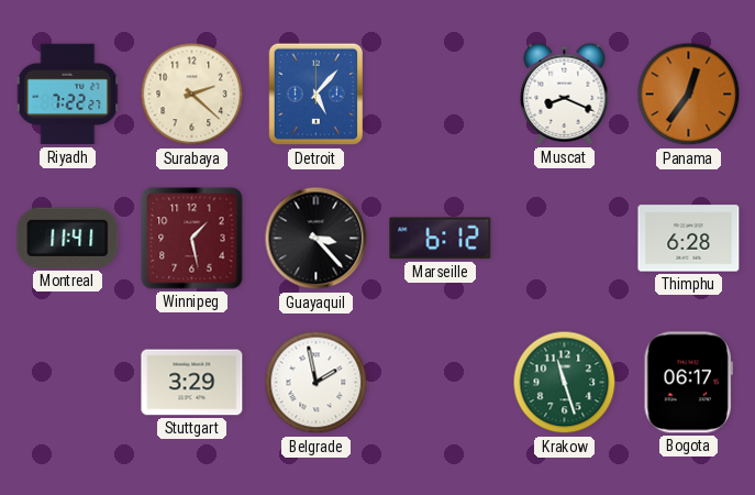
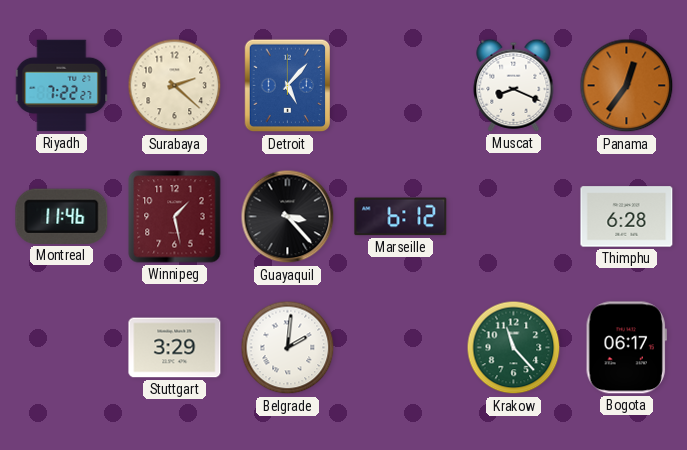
Montreal: 11:41 -> 11:46
Belgrade: 1:58 -> 2:01
Krakow: 11:27 -> 11:23
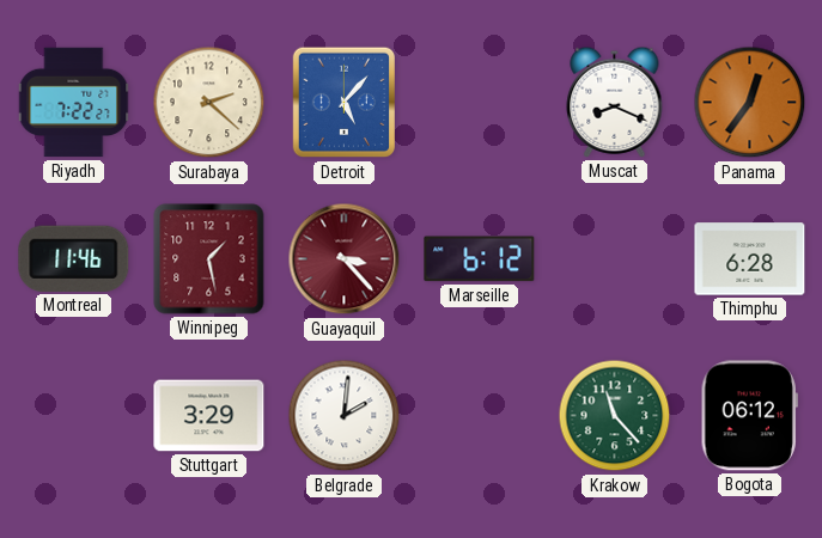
Guayaquil dial: black -> burgundy
Bogota: 06:17 -> 06:12
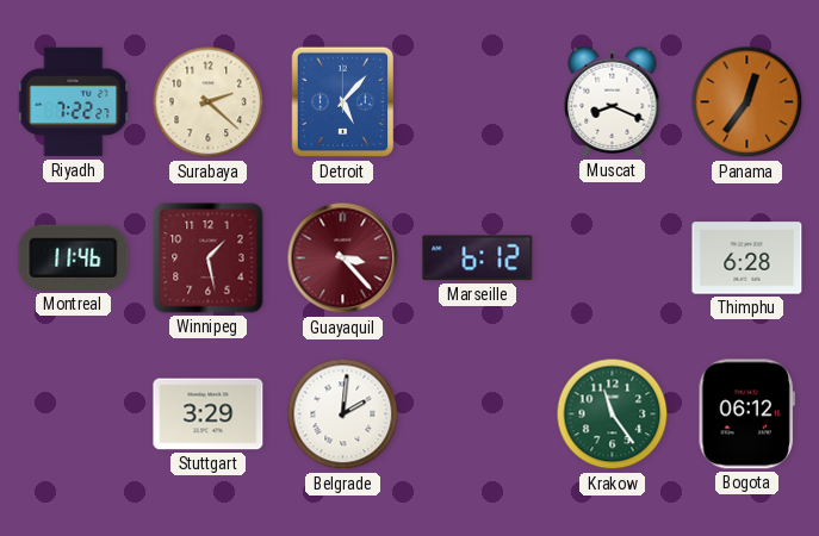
Krakow: 11:23 -> 11:24
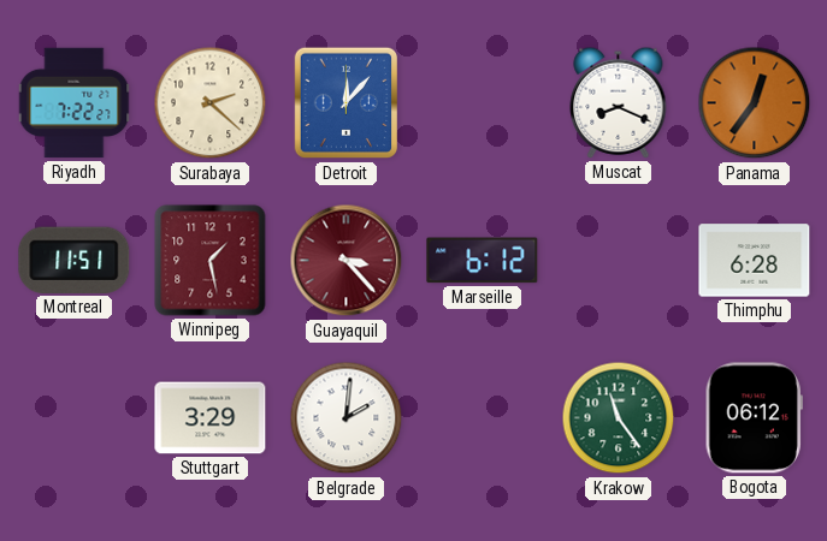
Detroit: 5:07 -> 12:07
Montreal: 11:46 -> 11:51
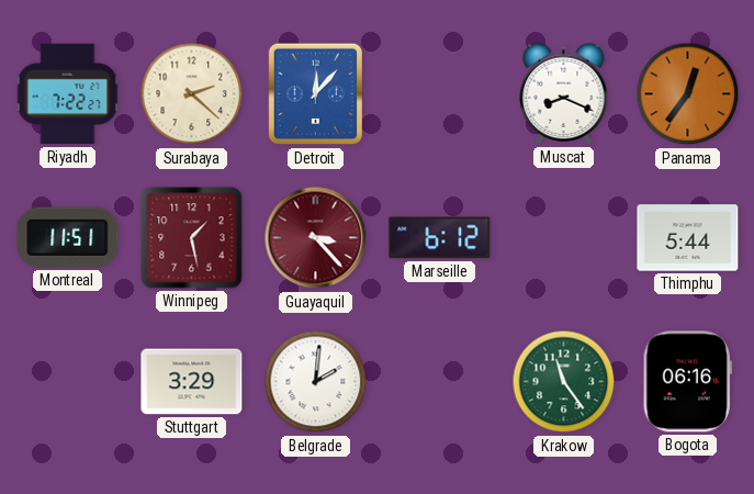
Thimphu: 6:28 -> 5:44
Bogota: 06:12 -> 06:16
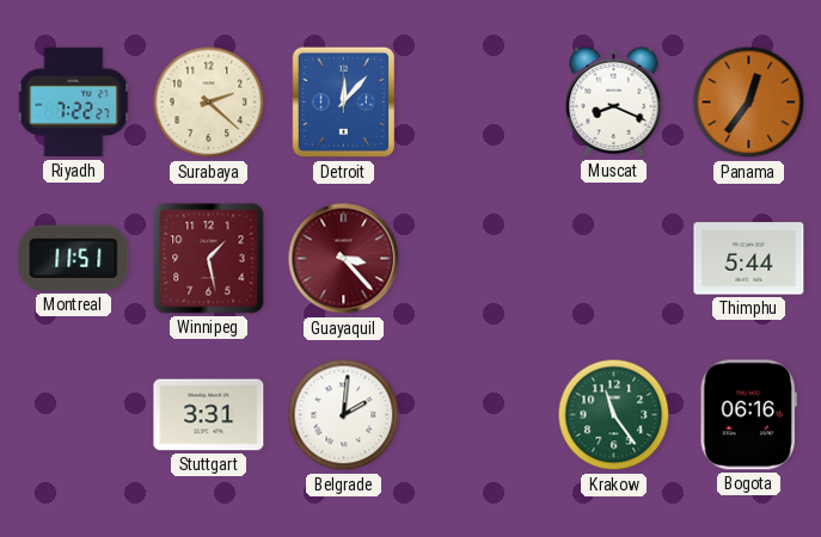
Marseille: 6:12 -> none
Stuttgart: 3:29 -> 3:31
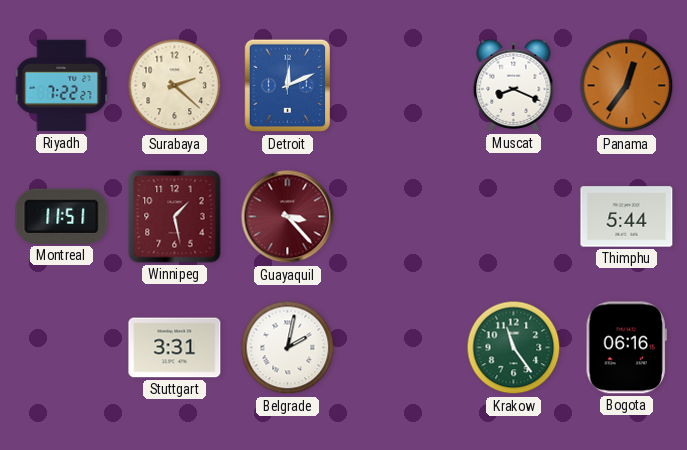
Detroit: 12:07 -> 12:11
Belgrade: 2:01 -> 2:02
